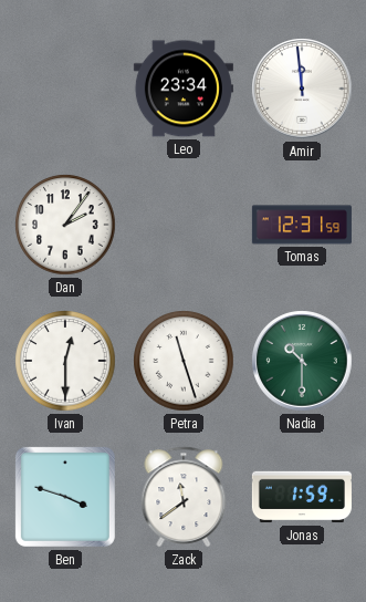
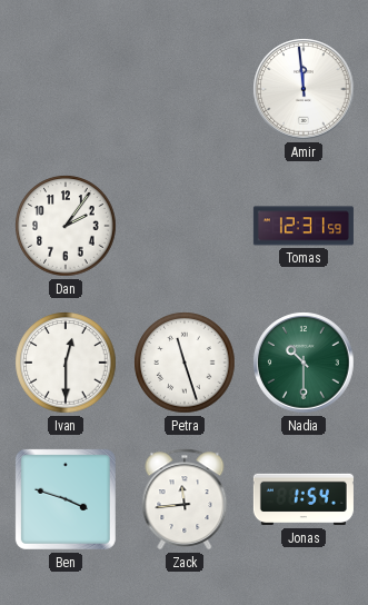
Leo: 23:34 -> none
Zack: 11:39 -> 11:44
Jonas: 1:59 -> 1:54
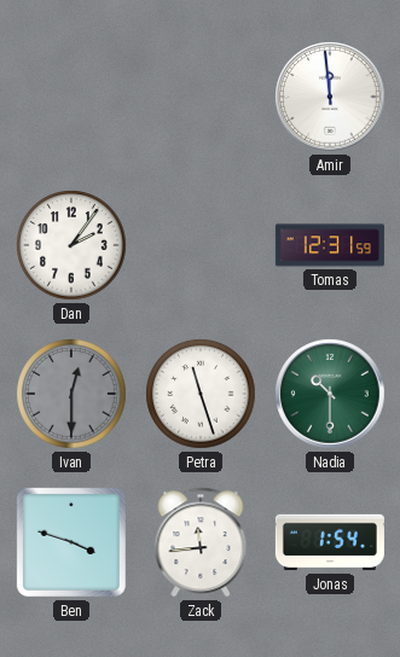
Ivan dial: white -> grey
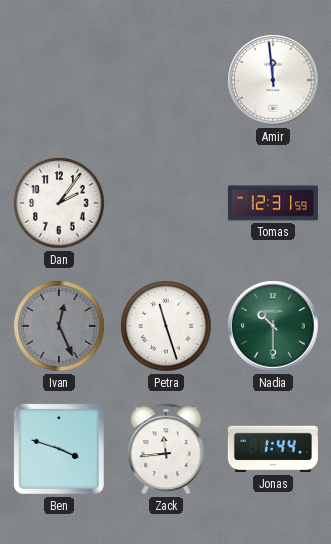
Ivan: 12:30 -> 12:26
Jonas: 1:54 -> 1:44
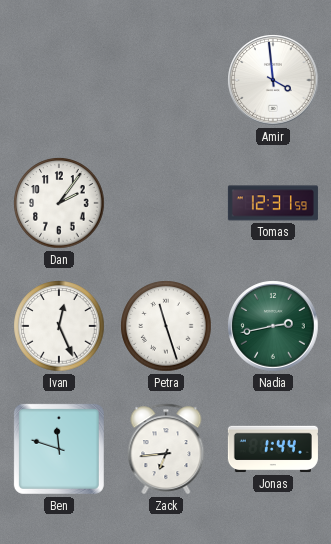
Amir: 11:59 -> 3:59
Ivan dial: grey -> white
Nadia: 10:30 -> 2:43
Ben: 3:48 -> 11:48
Zack: 11:44 -> 6:44
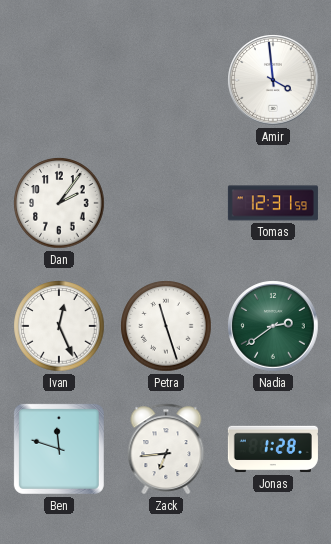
Nadia: 2:43 -> 2:39
Jonas: 1:44 -> 1:28
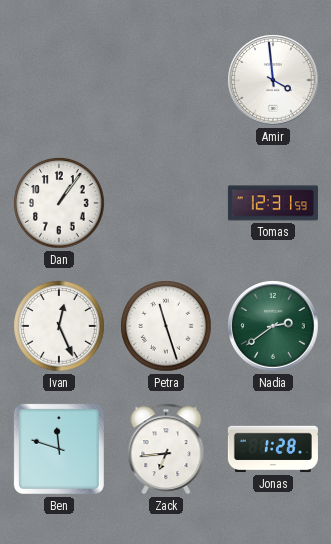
Dan: 2:06 -> 1:06
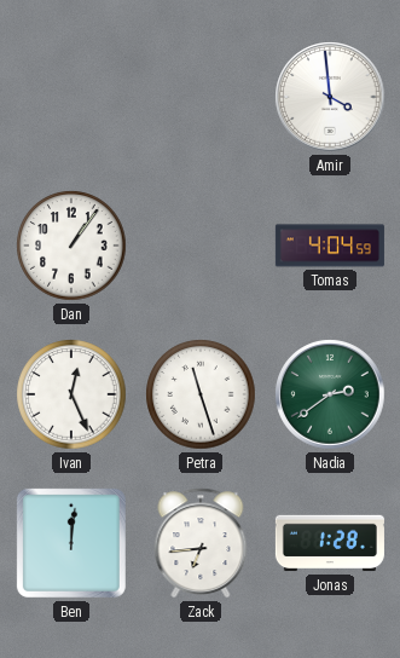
Tomas: 12:31 -> 4:04
Ben: 11:48 -> 12:01
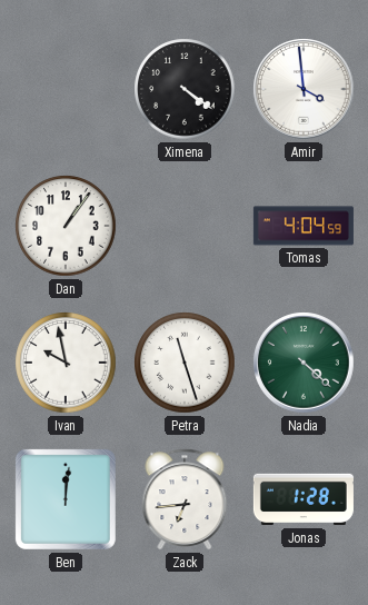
Ximena: none -> 4:21
Ivan: 12:26 -> 9:58
Nadia: 2:39 -> 4:22
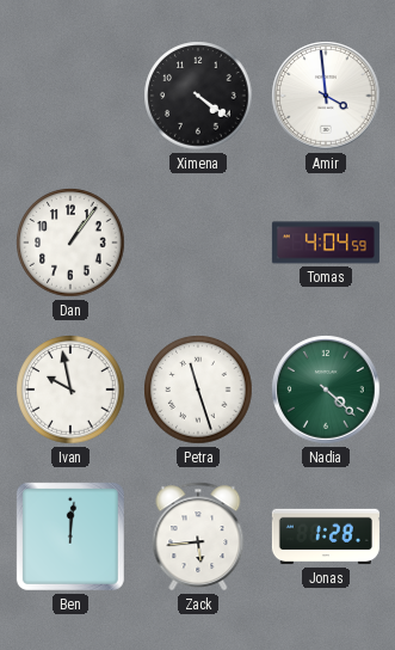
Zack: 6:44 -> 5:44
